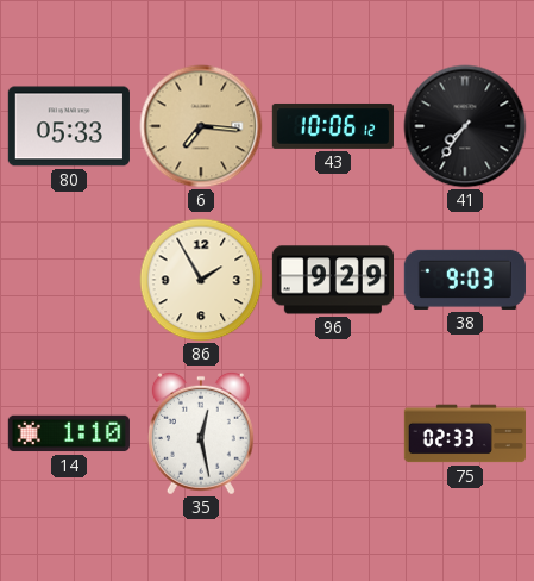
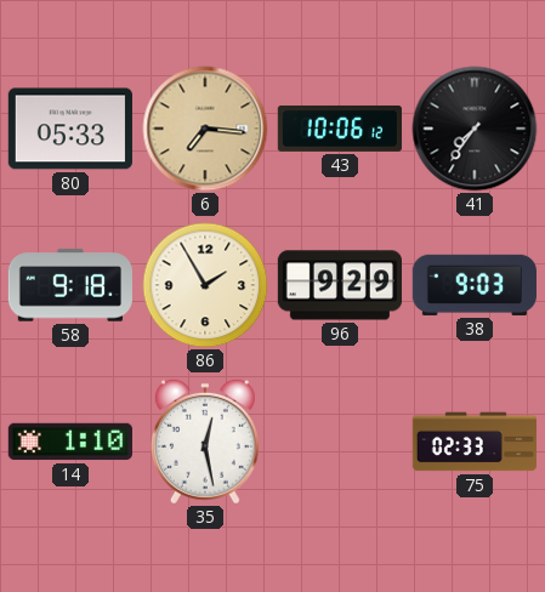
58: none -> 9:18
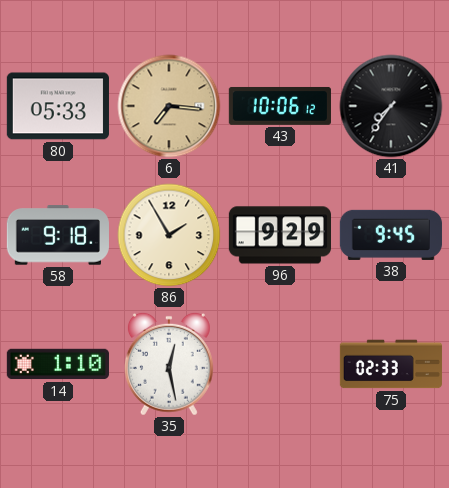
38: 9:03 -> 9:45
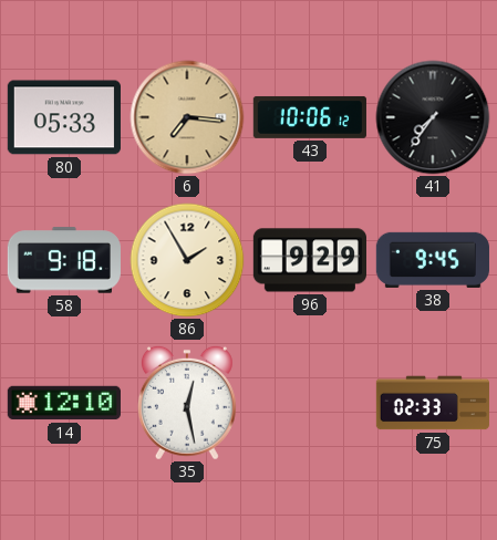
14: 1:10 -> 12:10
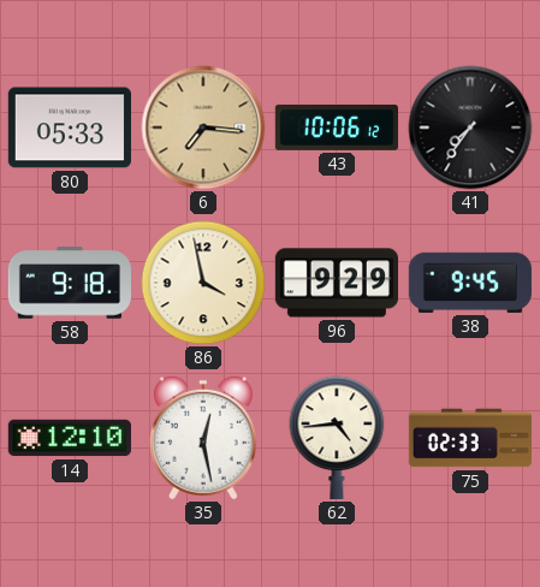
86: 1:55 -> 3:58
62: none -> 4:44
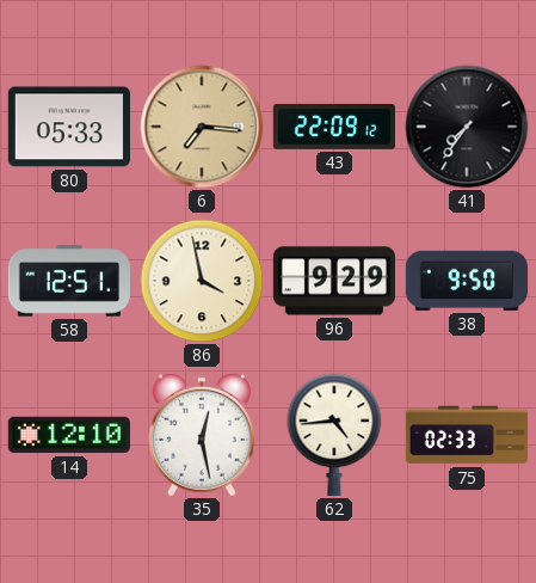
43: 10:06 -> 22:09
58: 9:18 -> 12:51
38: 9:45 -> 9:50
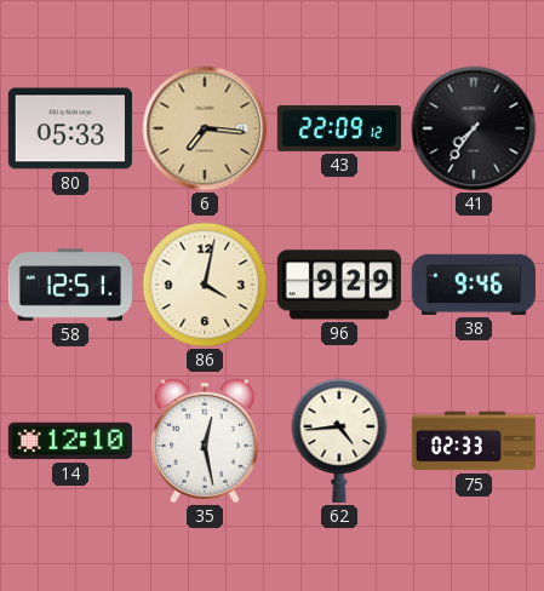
86: 3:58 -> 4:02
38: 9:50 -> 9:46
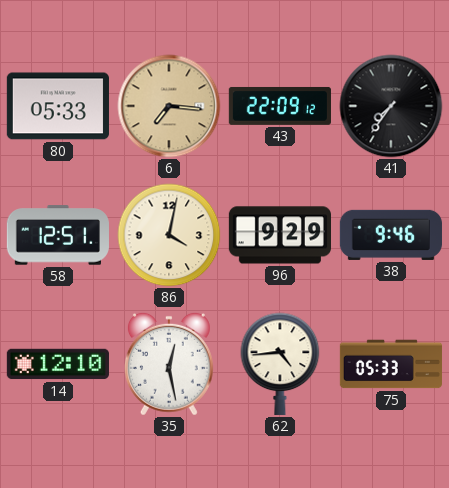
75: 02:33 -> 05:33
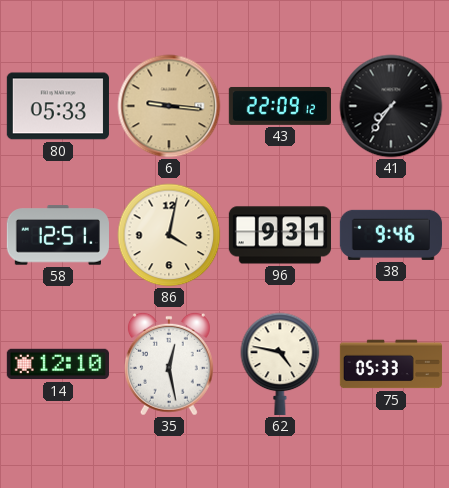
6: 7:16 -> 9:16
96: 9:29 -> 9:31
62: 4:44 -> 4:47
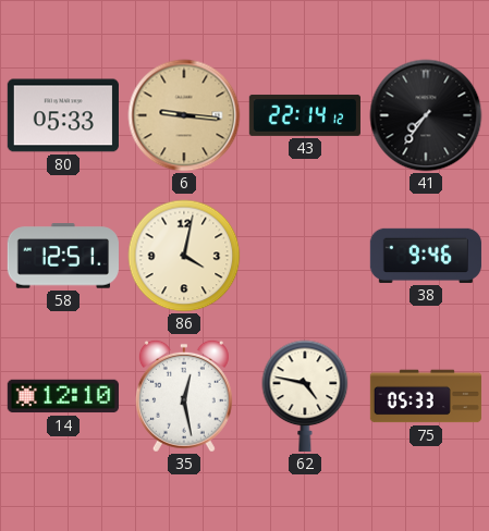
43: 22:09 -> 22:14
96: 9:31 -> none
